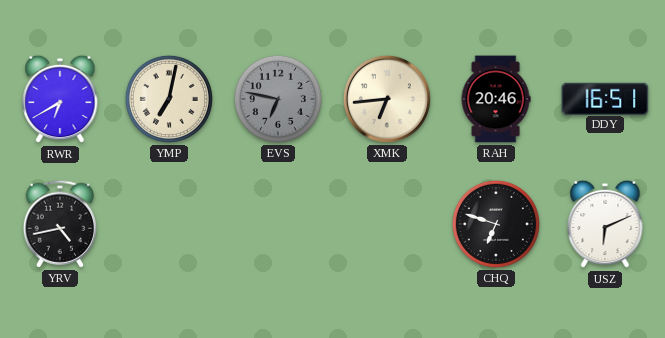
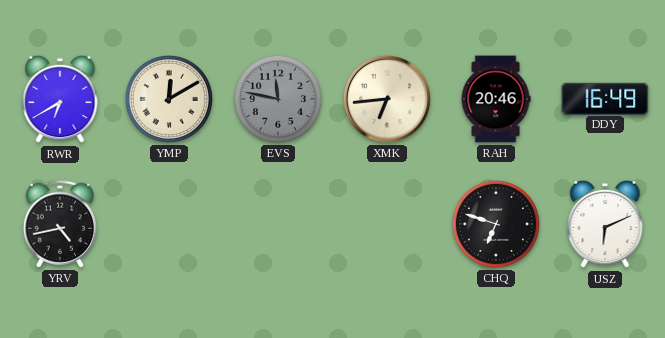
YMP: 7:02 -> 12:10
EVS: 6:47 -> 11:47
DDY: 16:51 -> 16:49
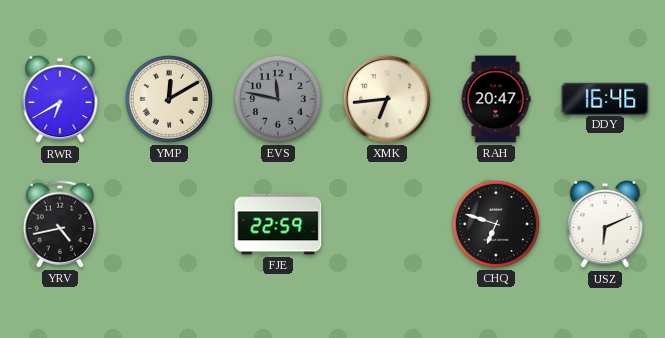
RAH: 20:46 -> 20:47
DDY: 16:49 -> 16:46
FJE: none -> 22:59
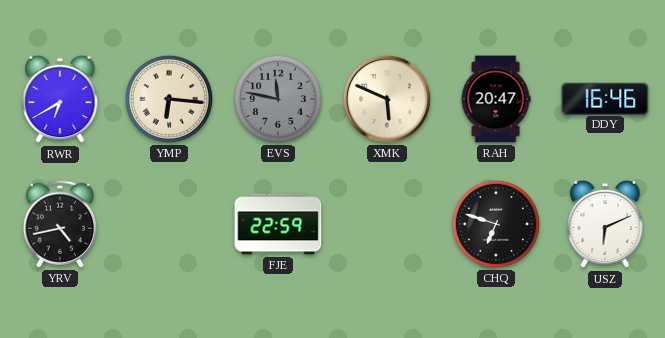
YMP: 12:10 -> 6:16
XMK: 6:44 -> 5:49
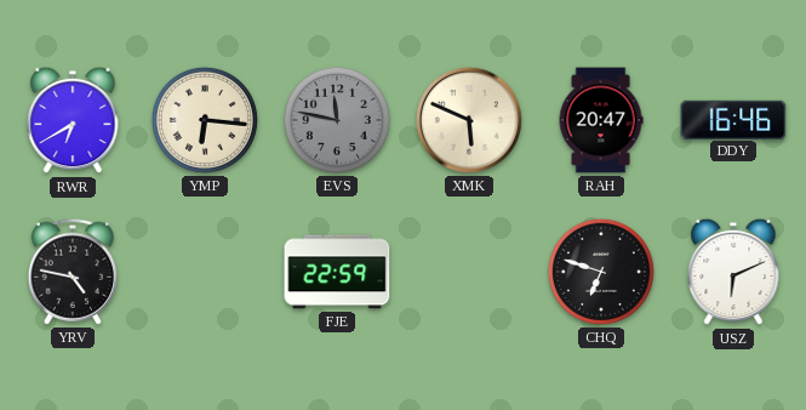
YRV: 4:43 -> 4:47
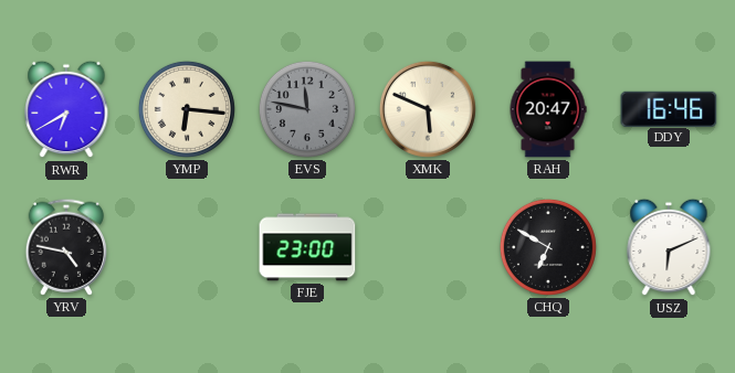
FJE: 22:59 -> 23:00
CHQ: 6:48 -> 6:50
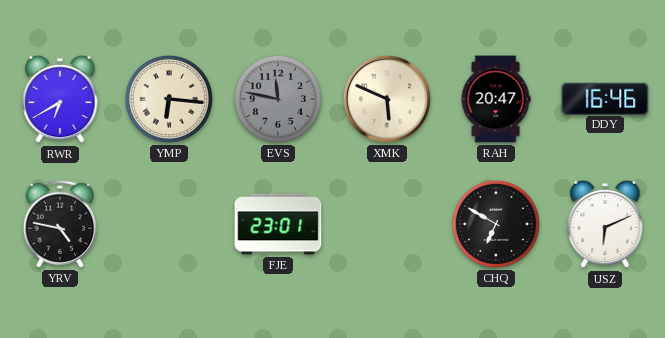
FJE: 23:00 -> 23:01
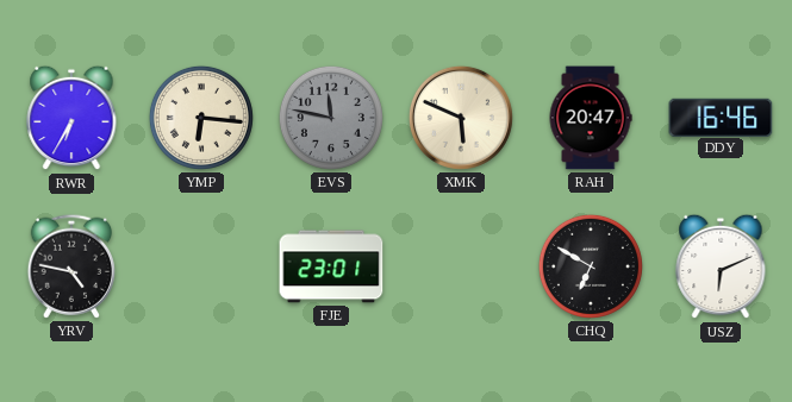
RWR: 6:40 -> 6:35
